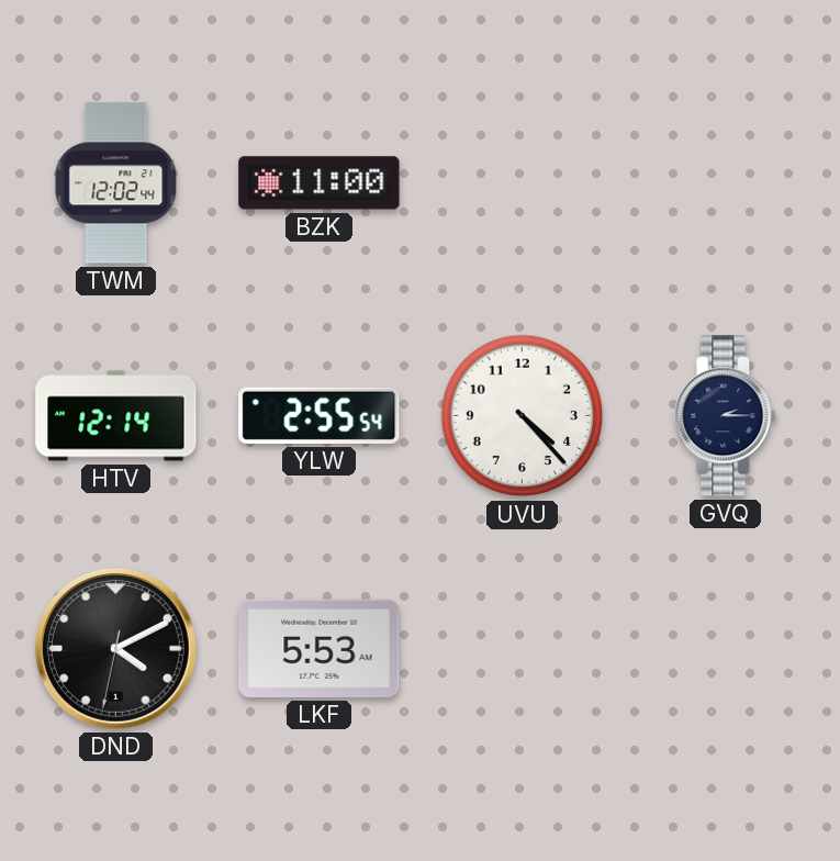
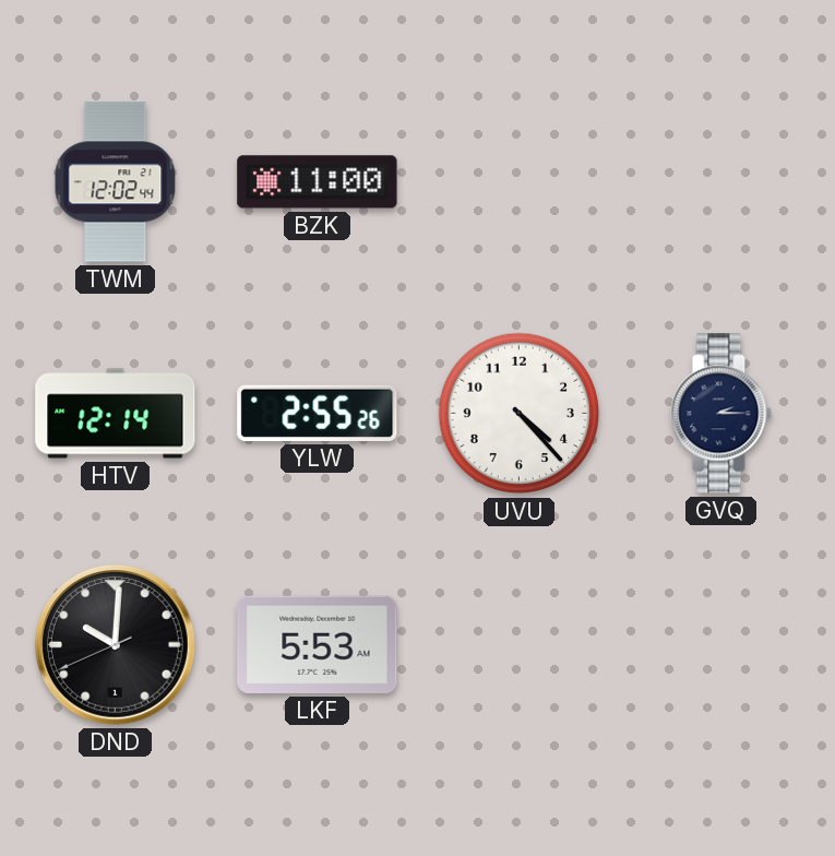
YLW: 2:55:54 -> 2:55:26
DND: 4:10 -> 10:00
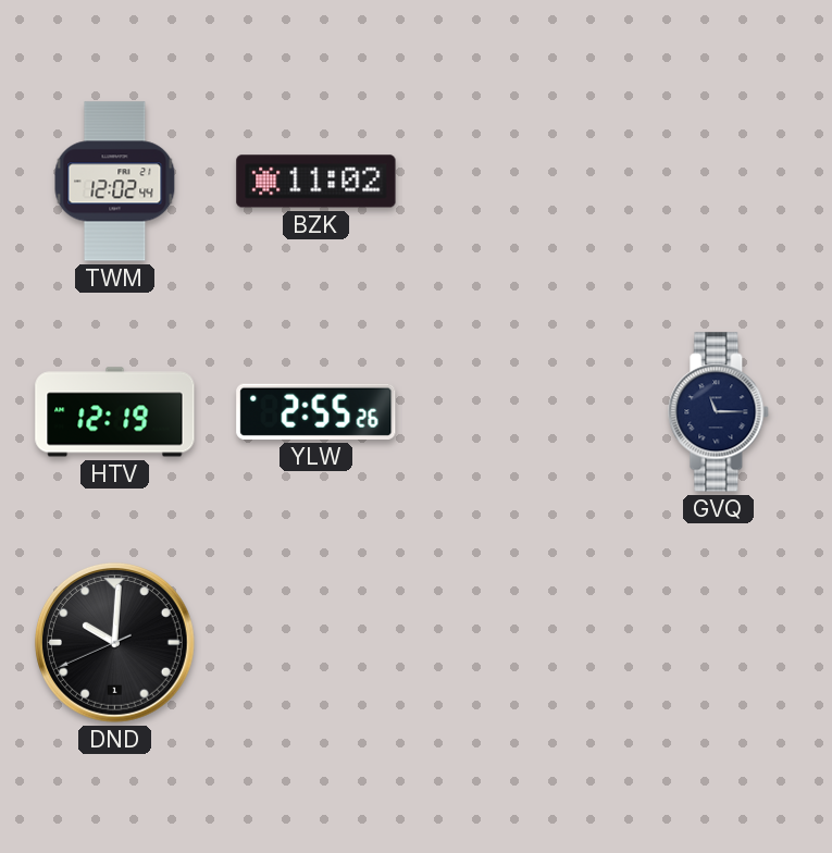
BZK: 11:00 -> 11:02
HTV: 12:14 -> 12:19
UVU: 4:23 -> none
GVQ: 2:15 -> 11:15
LKF: 5:53 -> none
